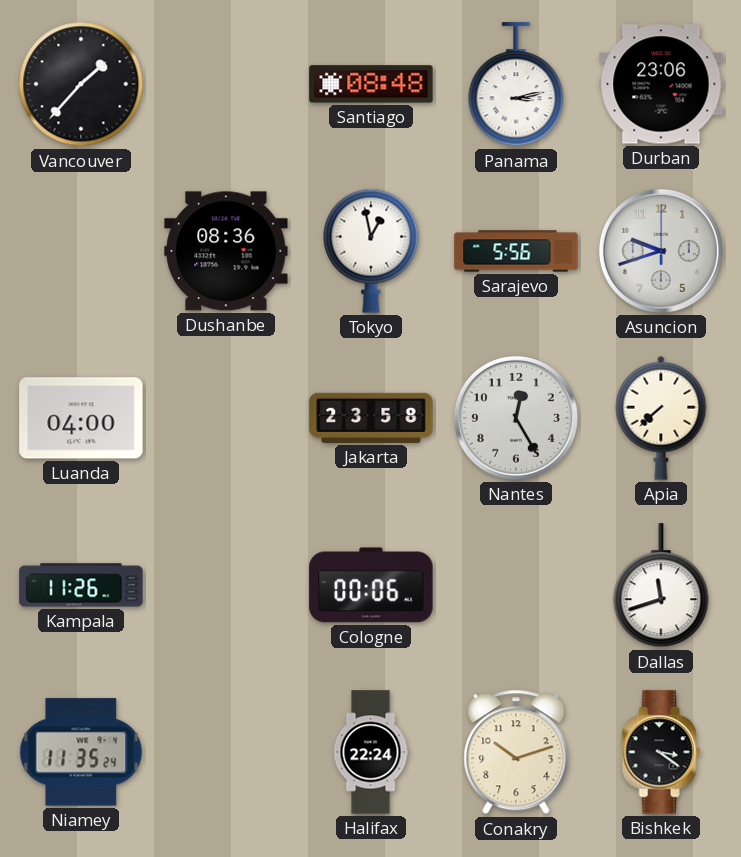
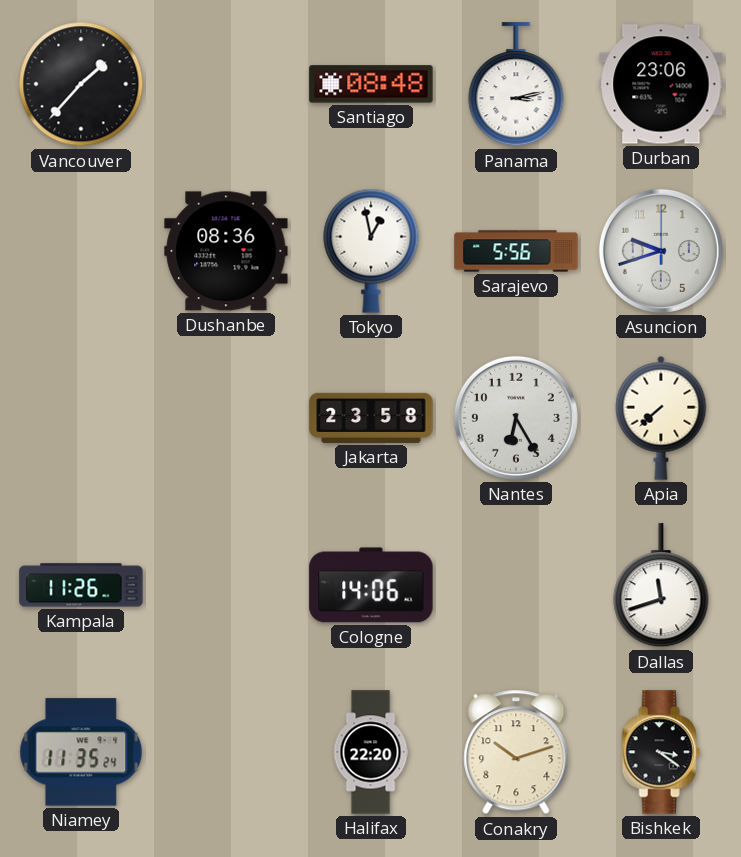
Luanda: 04:00 -> none
Nantes: 12:25 -> 6:25
Cologne: 00:06 -> 14:06
Halifax: 22:24 -> 22:20
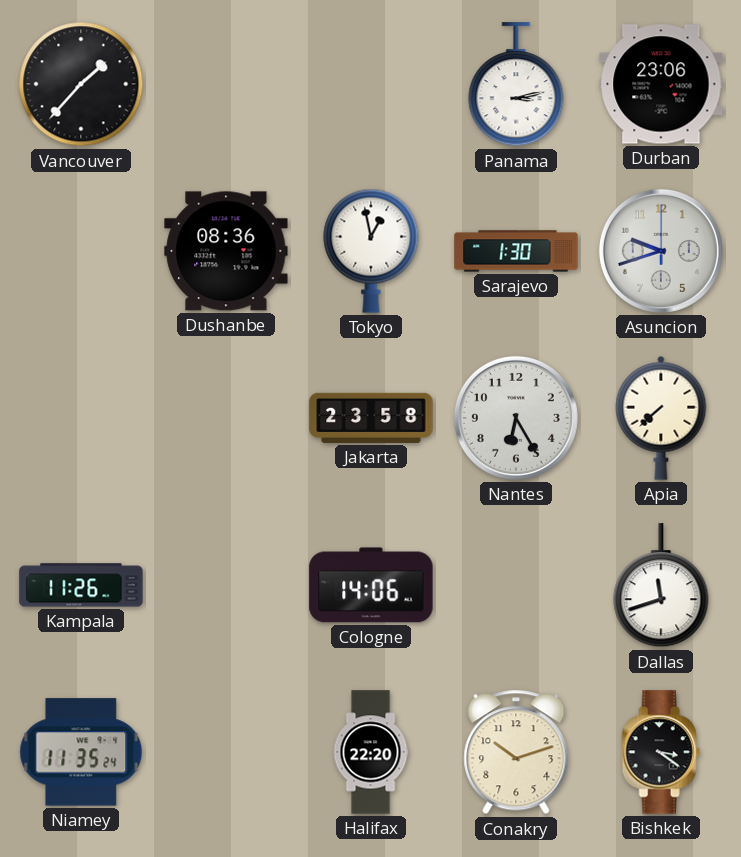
Santiago: 08:48 -> none
Sarajevo: 5:56 -> 1:30
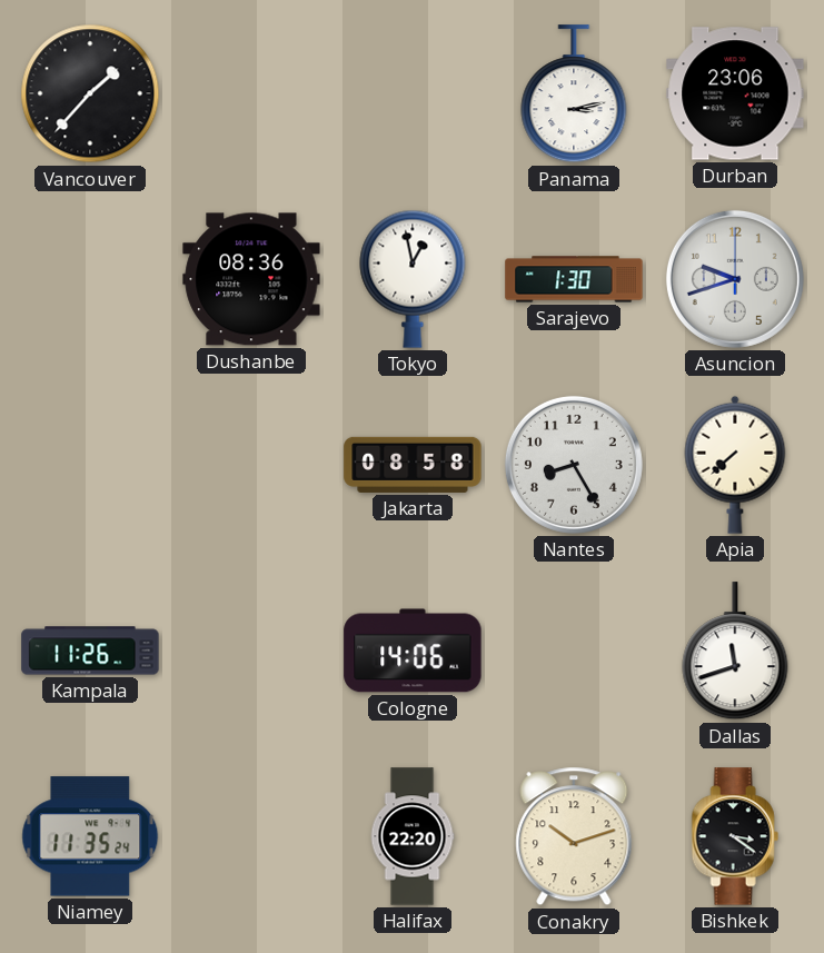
Jakarta: 23:58 -> 08:58
Nantes: 6:25 -> 8:25
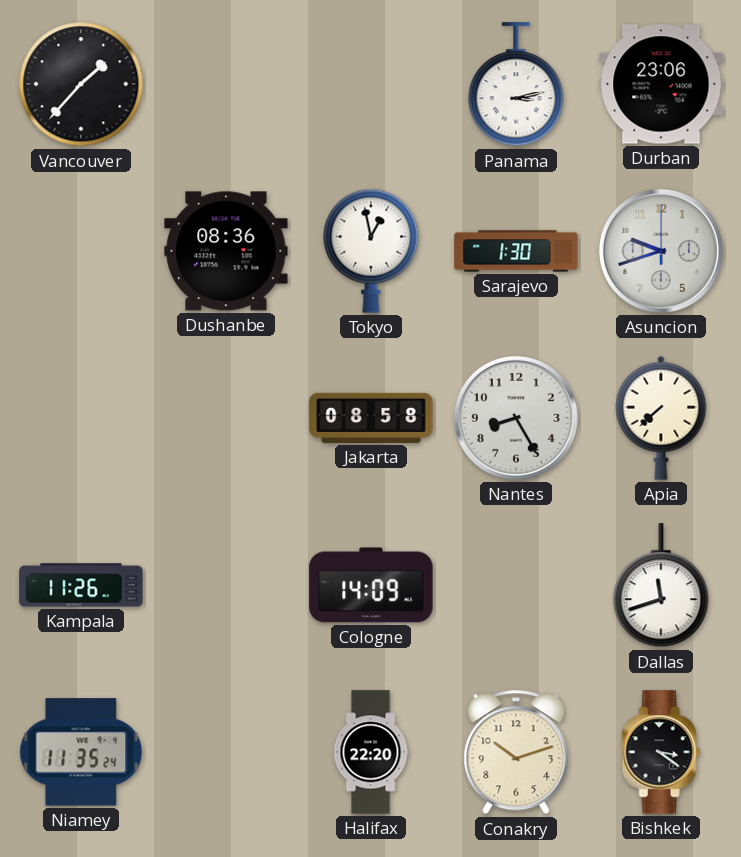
Cologne: 14:06 -> 14:09
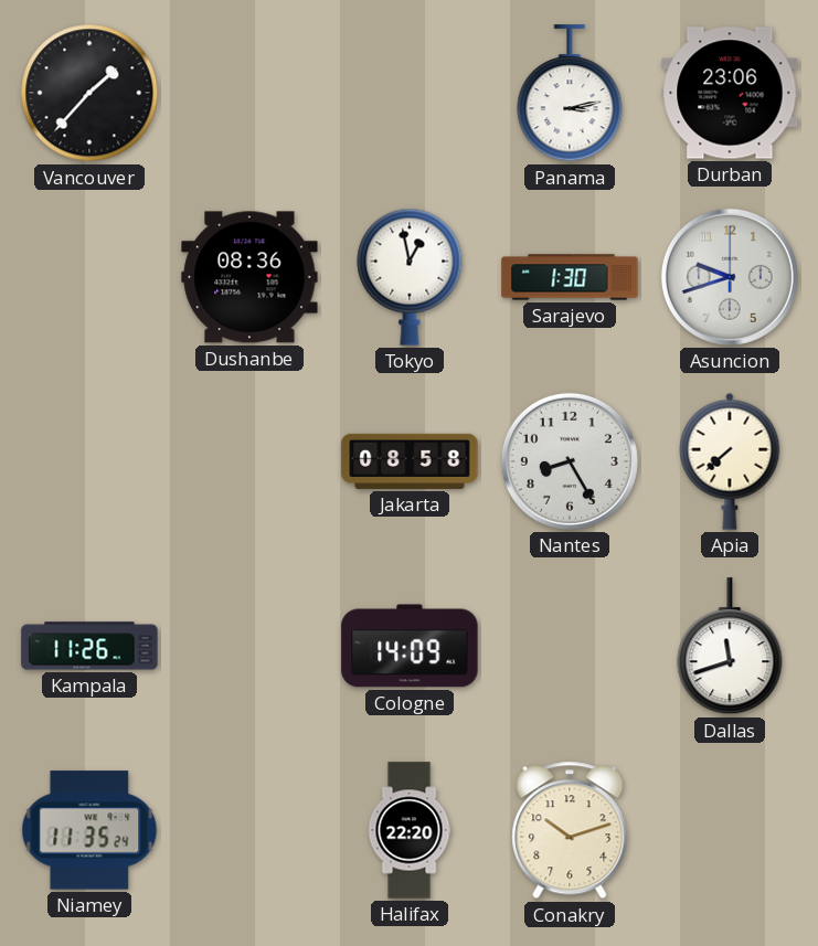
Bishkek: 3:21 -> none
